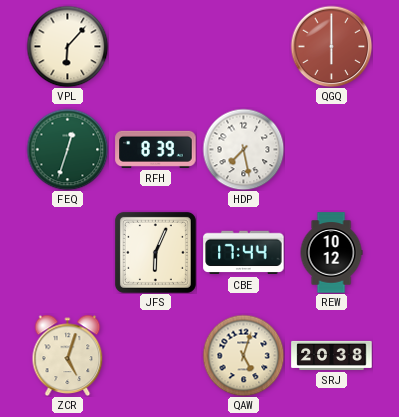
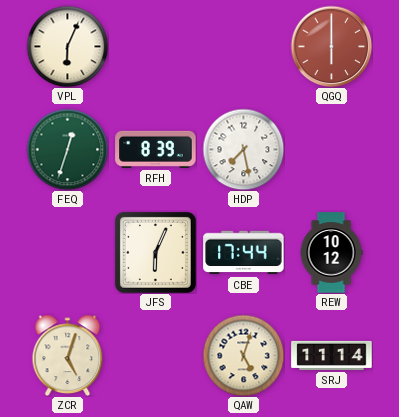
VPL: 6:07 -> 6:04
SRJ: 20:38 -> 11:14
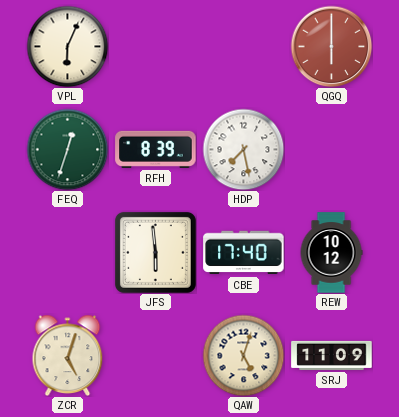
JFS: 6:04 -> 5:59
CBE: 17:44 -> 17:40
SRJ: 11:14 -> 11:09
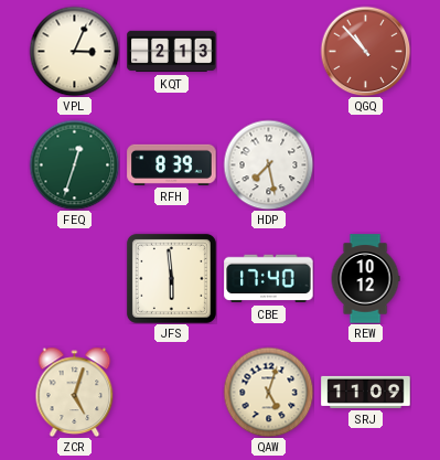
VPL: 6:04 -> 3:04
KQT: none -> 2:13
QGQ: 6:00 -> 10:53
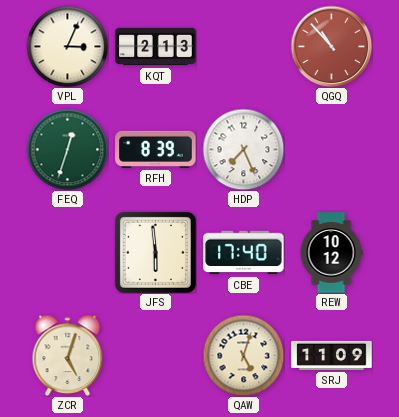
HDP: 7:28 -> 7:26
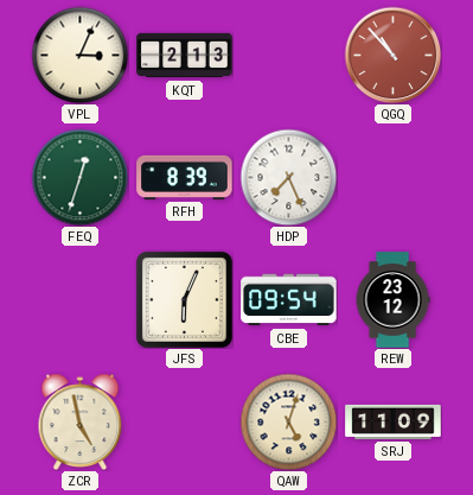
JFS: 5:59 -> 6:04
CBE: 17:40 -> 09:54
REW: 10:12 -> 23:12
ZCR: 5:03 -> 4:58
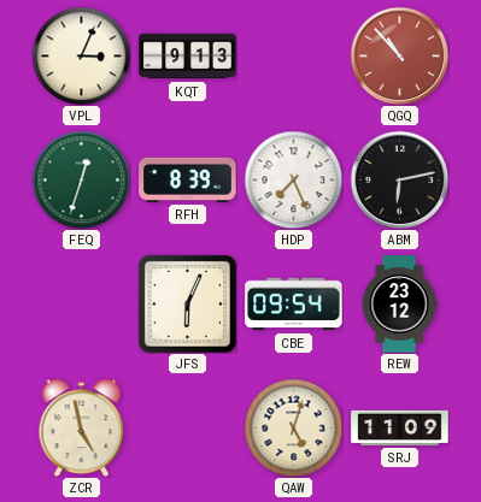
KQT: 2:13 -> 9:13
ABM: none -> 6:13
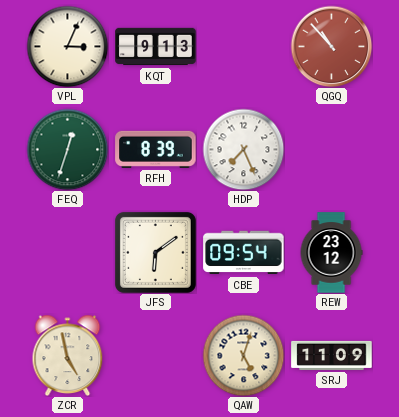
ABM: 6:13 -> none
JFS: 6:04 -> 6:09
